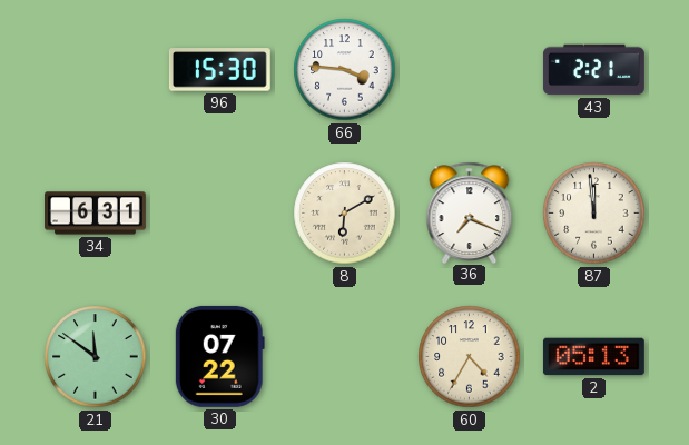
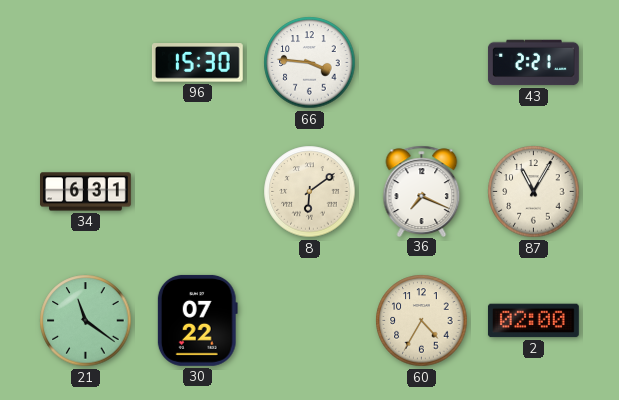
8: 6:10 -> 6:09
87: 11:59 -> 11:05
21: 11:51 -> 11:21
2: 05:13 -> 02:00
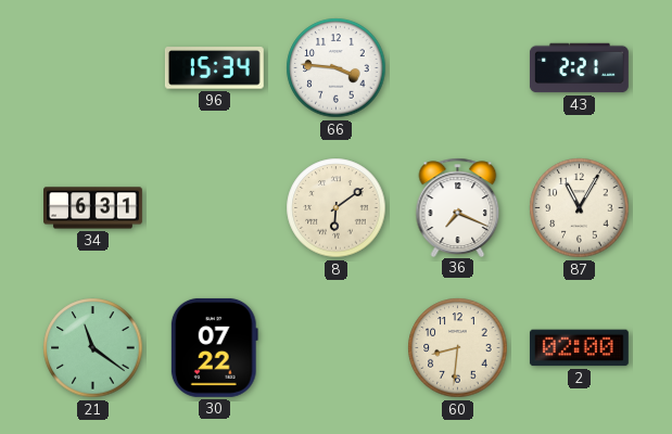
96: 15:30 -> 15:34
60: 4:35 -> 8:31
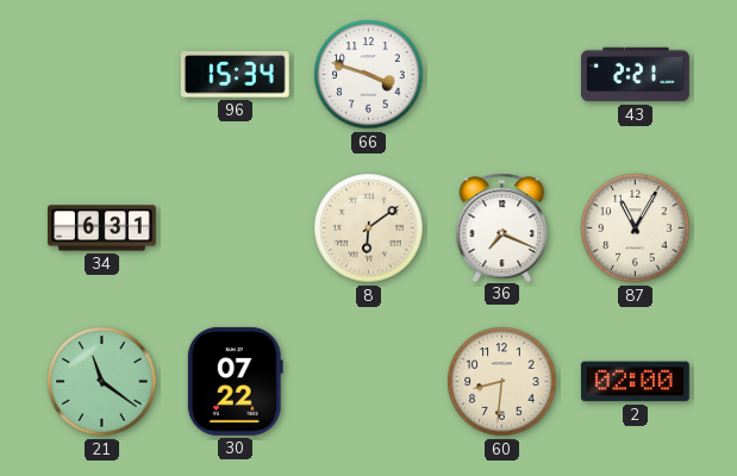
66: 3:46 -> 3:48
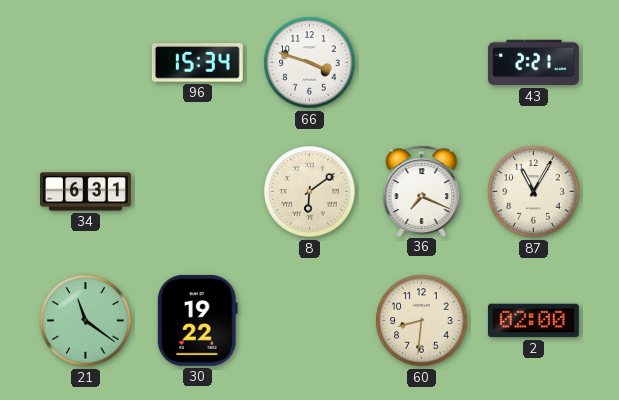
30: 07:22 -> 19:22
